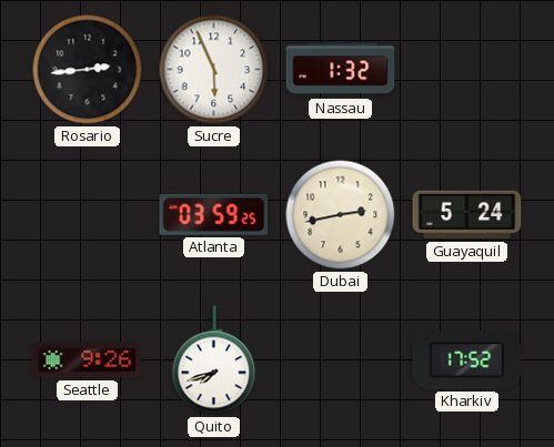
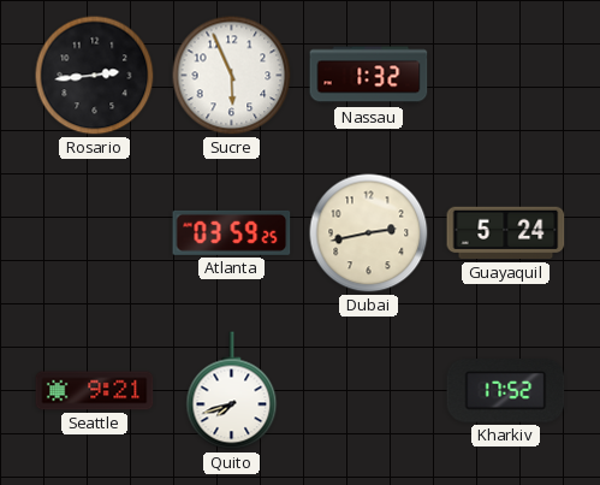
Seattle: 9:26 -> 9:21
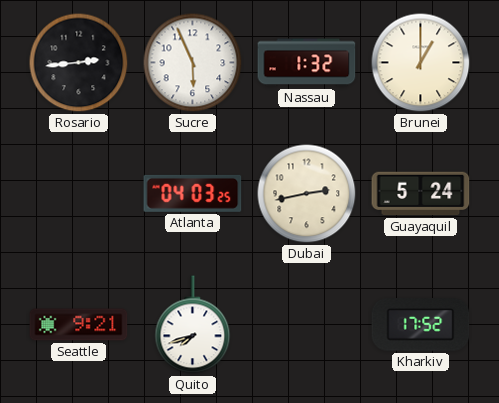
Brunei: none -> 1:00
Atlanta: 03:59 -> 04:03
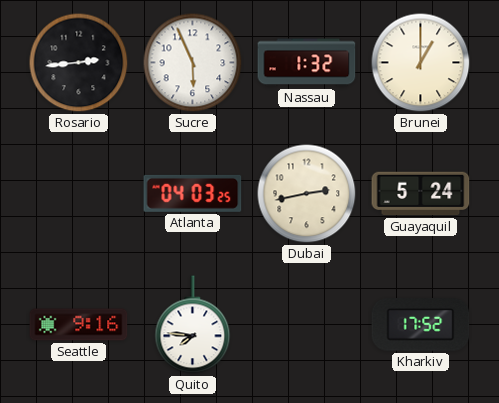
Seattle: 9:21 -> 9:16
Quito: 7:42 -> 7:46
